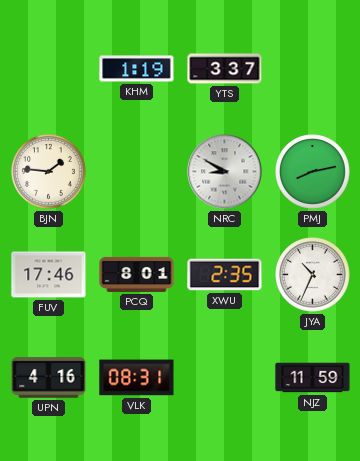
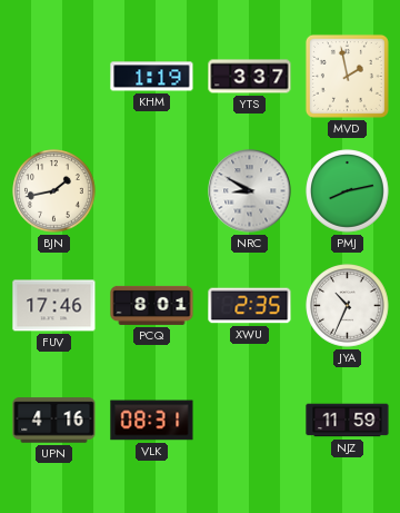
MVD: none -> 1:58
BJN: 1:46 -> 1:43
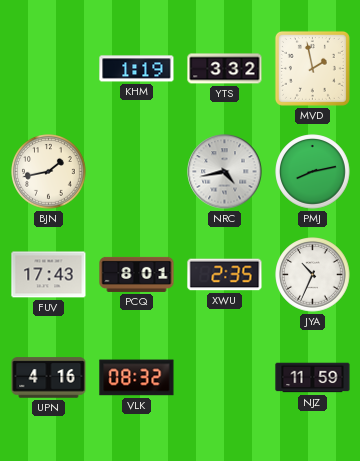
YTS: 3:37 -> 3:32
NRC: 8:50 -> 4:43
FUV: 17:46 -> 17:43
VLK: 08:31 -> 08:32
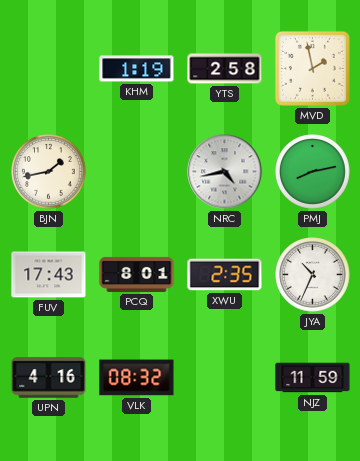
YTS: 3:32 -> 2:58
